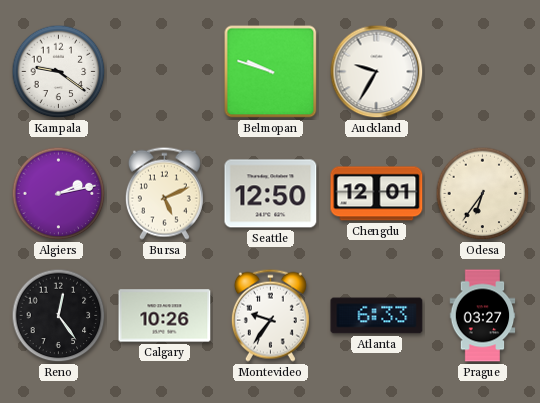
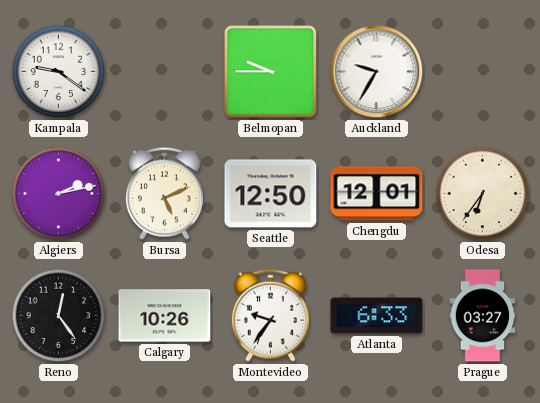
Belmopan: 9:48 -> 9:45
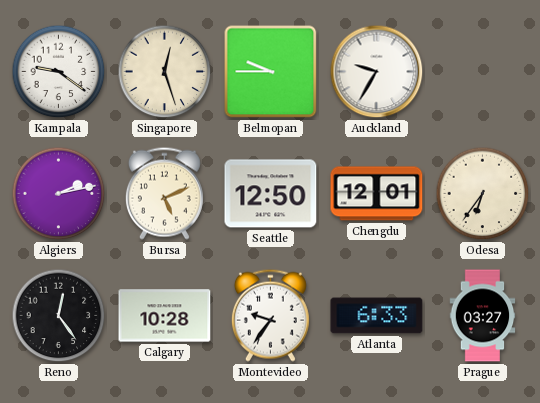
Singapore: none -> 12:27
Calgary: 10:26 -> 10:28
